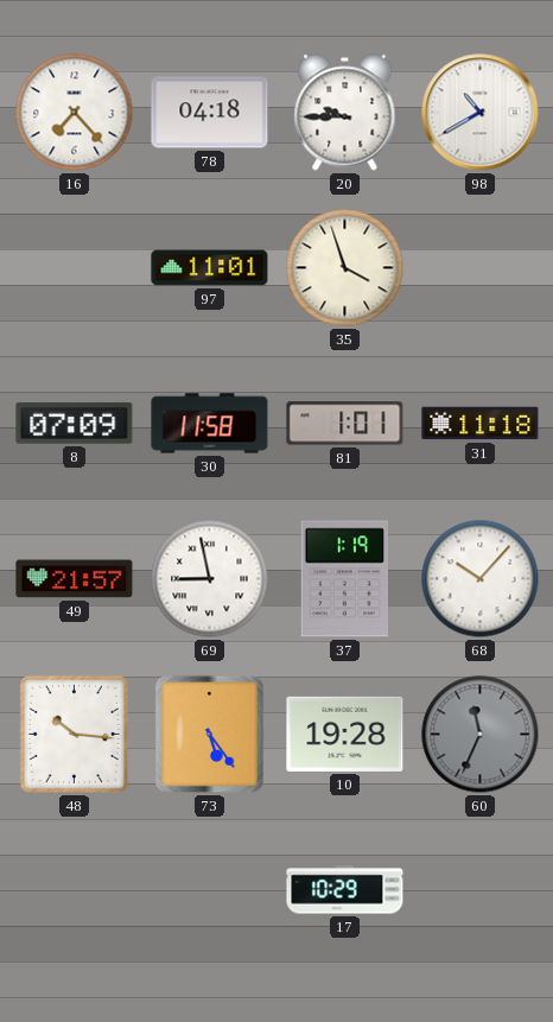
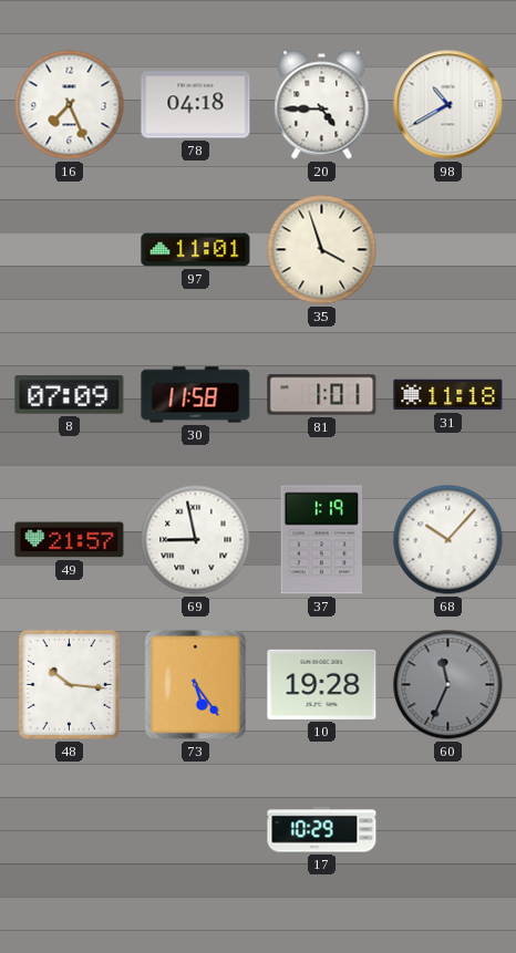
16: 7:23 -> 7:26
20: 9:45 -> 4:45
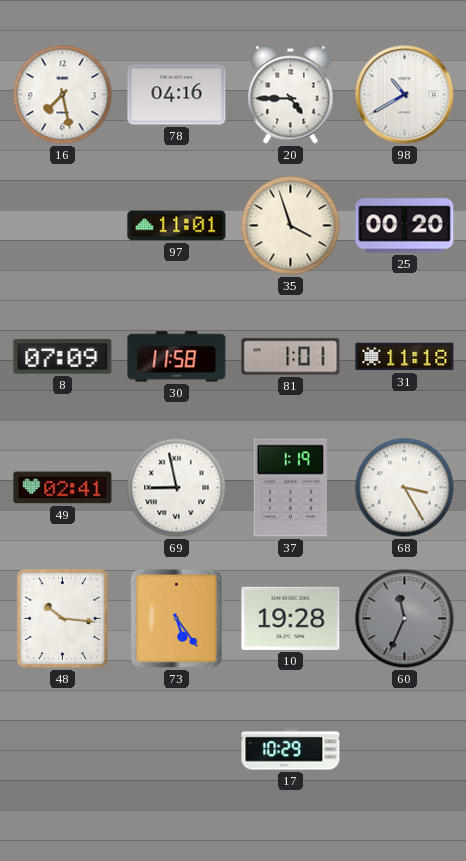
16: 7:26 -> 7:28
78: 04:18 -> 04:16
25: none -> 00:20
49: 21:57 -> 02:41
68: 10:07 -> 3:25
